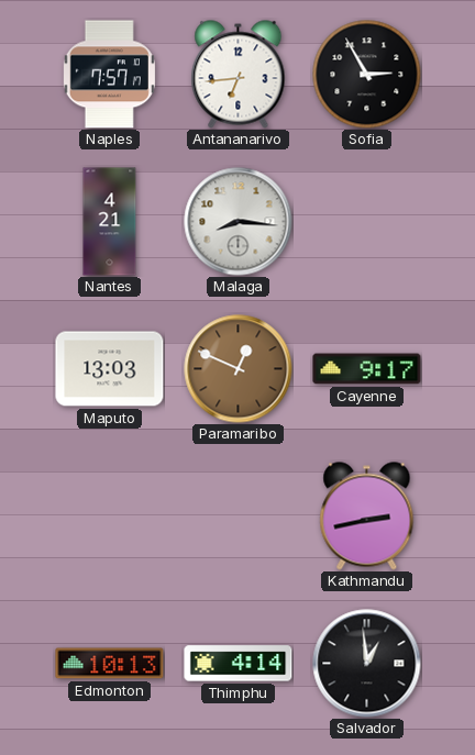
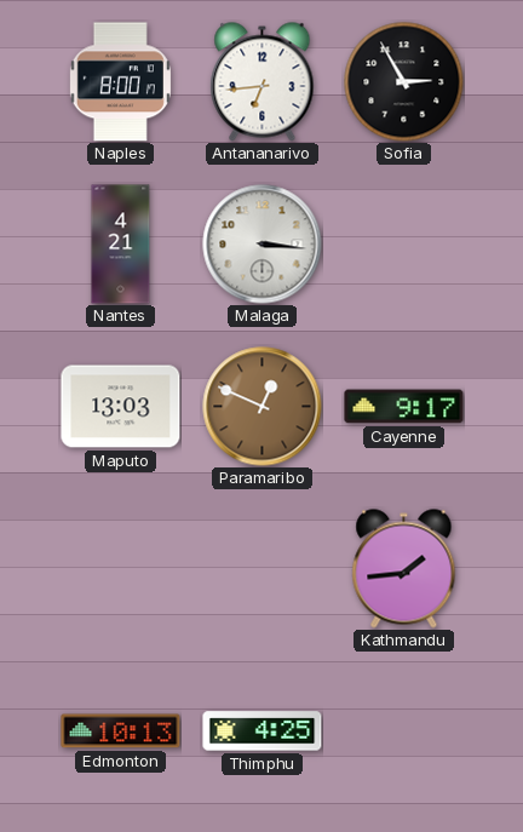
Naples: 7:57 -> 8:00
Malaga: 8:16 -> 3:16
Kathmandu: 2:43 -> 1:44
Thimphu: 4:14 -> 4:25
Salvador: 12:59 -> none
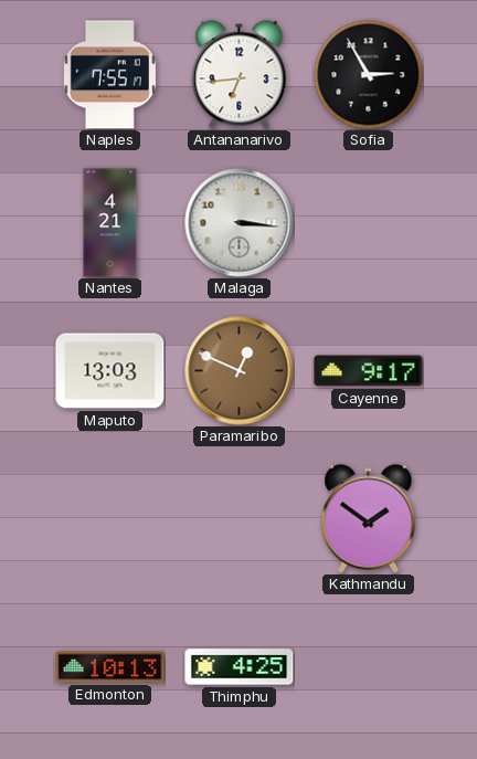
Naples: 8:00 -> 7:55
Kathmandu: 1:44 -> 1:51
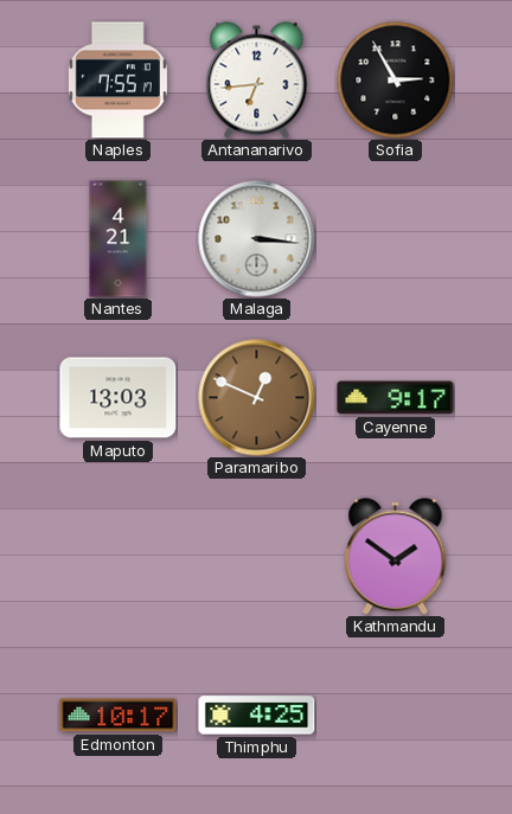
Edmonton: 10:13 -> 10:17
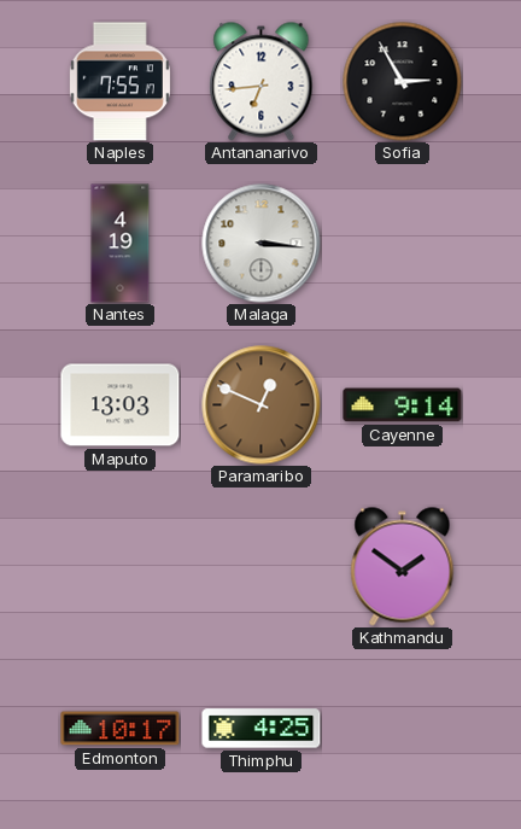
Nantes: 4:21 -> 4:19
Cayenne: 9:17 -> 9:14
